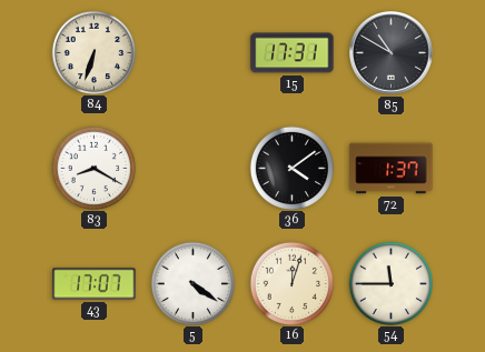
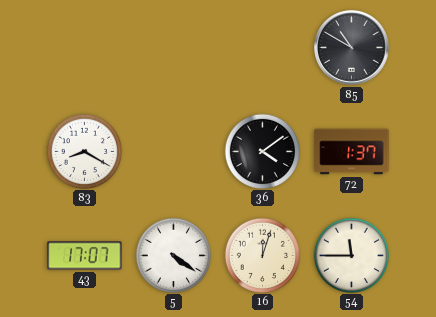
84: 6:33 -> none
15: 17:31 -> none
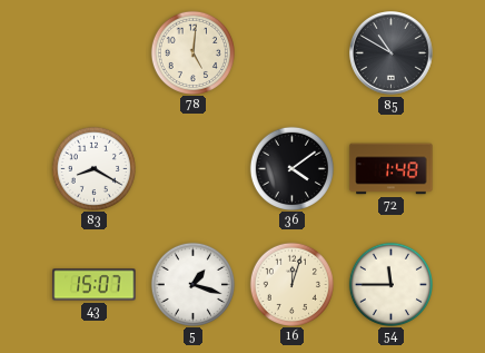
78: none -> 5:01
72: 1:37 -> 1:48
43: 17:07 -> 15:07
5: 4:21 -> 1:18
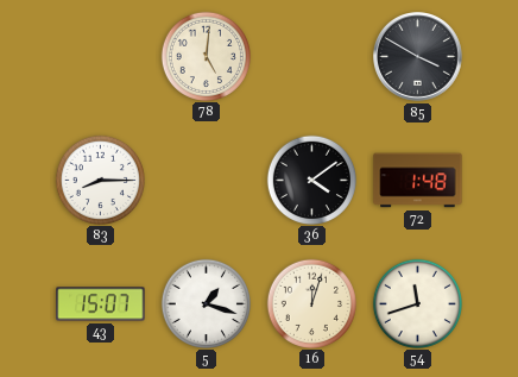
85: 10:50 -> 3:50
83: 8:20 -> 8:15
54: 11:45 -> 11:42
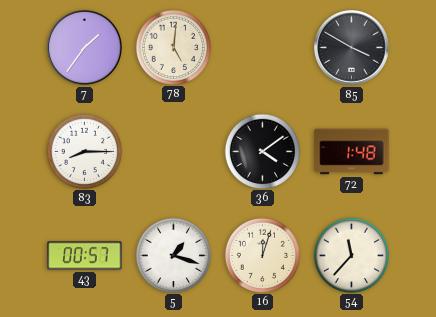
7: none -> 1:36
43: 15:07 -> 00:57
54: 11:42 -> 11:37
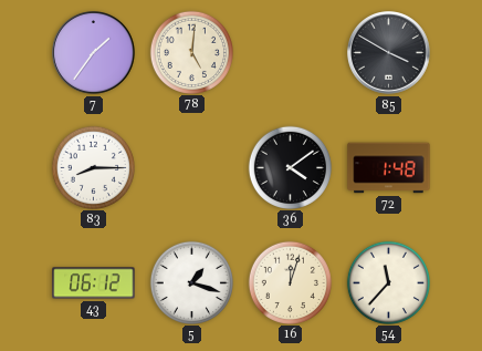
43: 00:57 -> 06:12
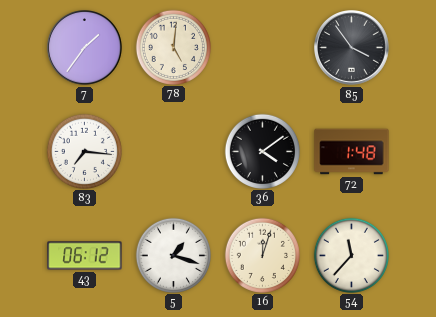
85: 3:50 -> 3:54
83: 8:15 -> 7:16
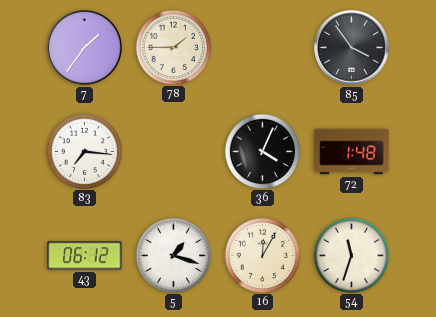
78: 5:01 -> 1:45
36: 4:09 -> 4:04
16: 12:03 -> 12:05
54: 11:37 -> 11:33
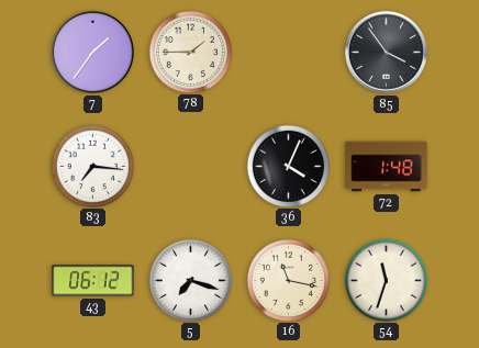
5: 1:18 -> 7:18
16: 12:05 -> 11:17
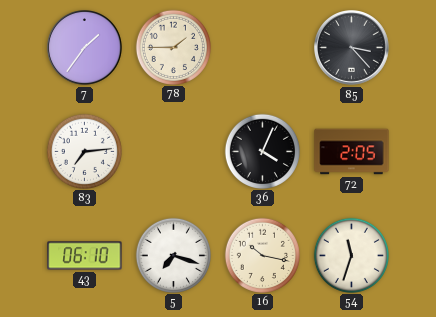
85: 3:54 -> 3:23
83: 7:16 -> 7:14
72: 1:48 -> 2:05
43: 06:12 -> 06:10
16: 11:17 -> 10:17
